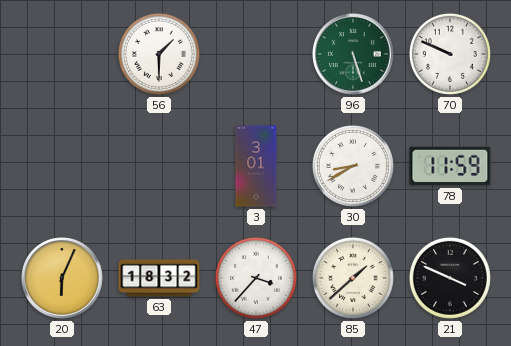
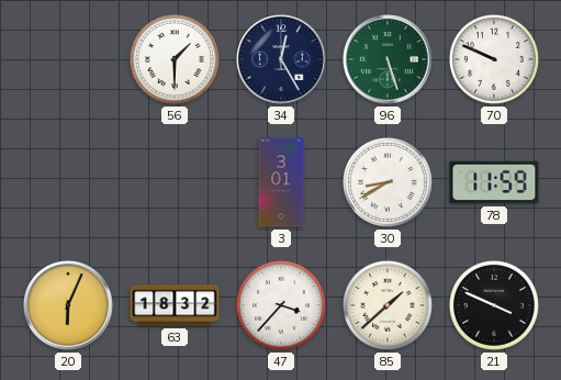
34: none -> 12:25
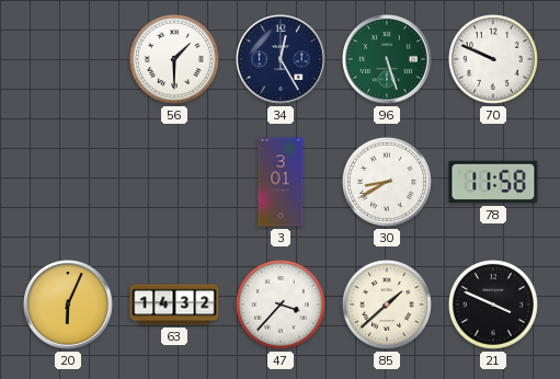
78: 11:59 -> 11:58
63: 18:32 -> 14:32
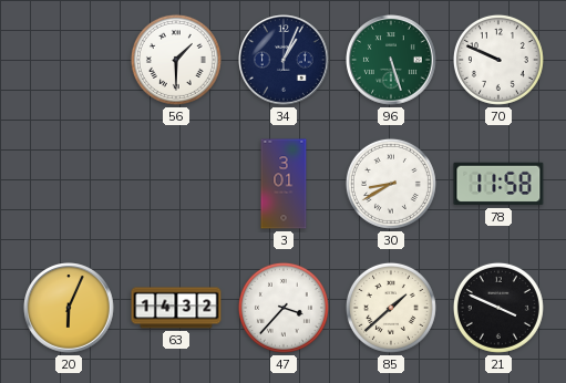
34: 12:25 -> 1:04
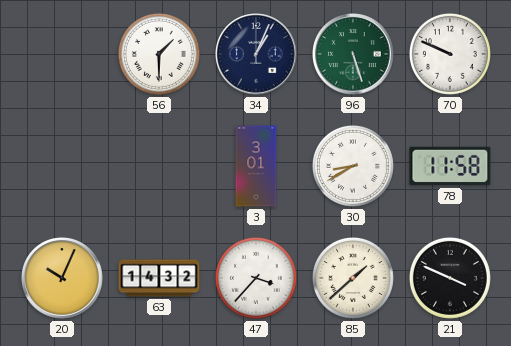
20: 6:04 -> 10:04
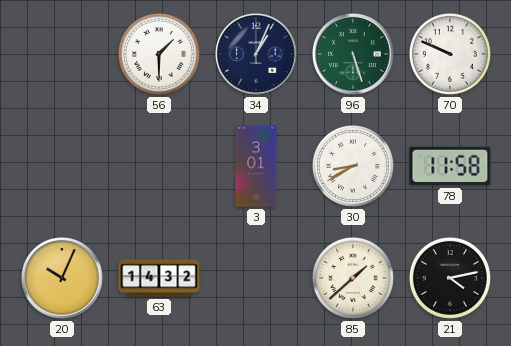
47: 3:37 -> none
21: 3:49 -> 4:13
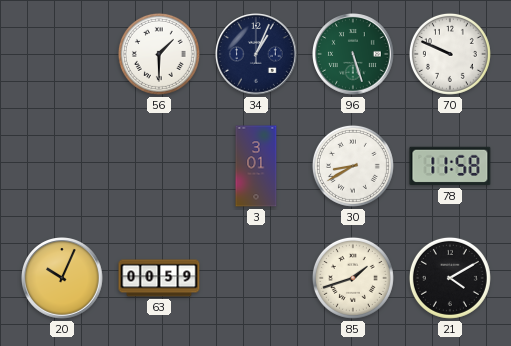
63: 14:32 -> 00:59
85: 1:38 -> 1:42
21: 4:13 -> 4:10
